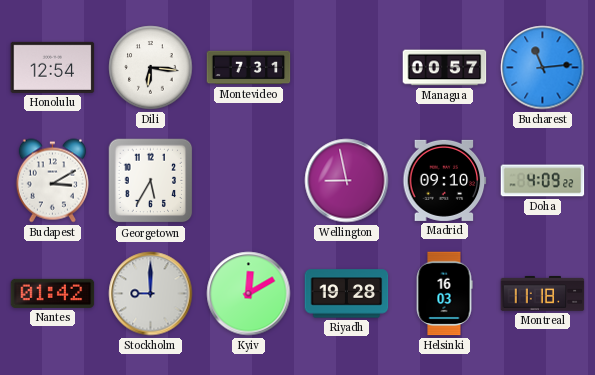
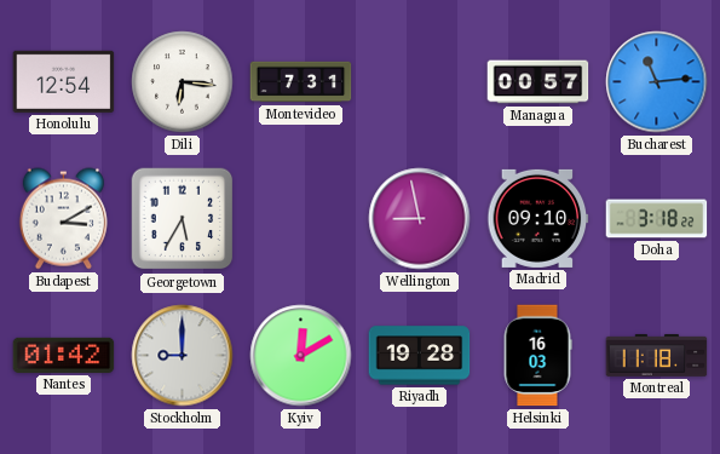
Doha: 4:09 -> 3:18
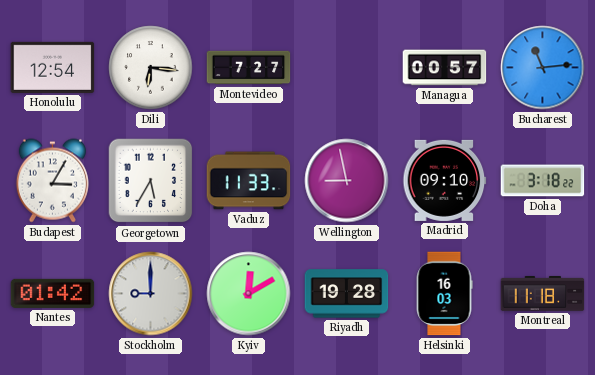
Montevideo: 7:31 -> 7:27
Budapest: 3:10 -> 3:05
Vaduz: none -> 11:33
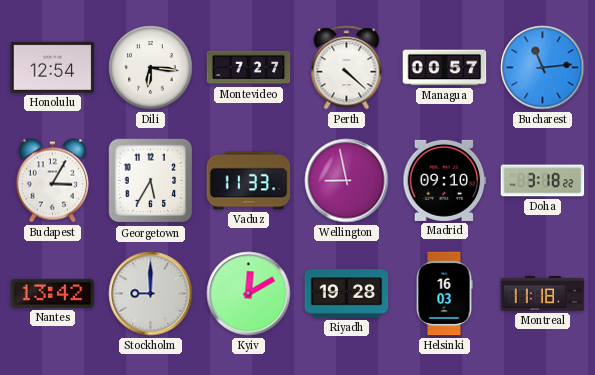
Perth: none -> 4:22
Nantes: 01:42 -> 13:42
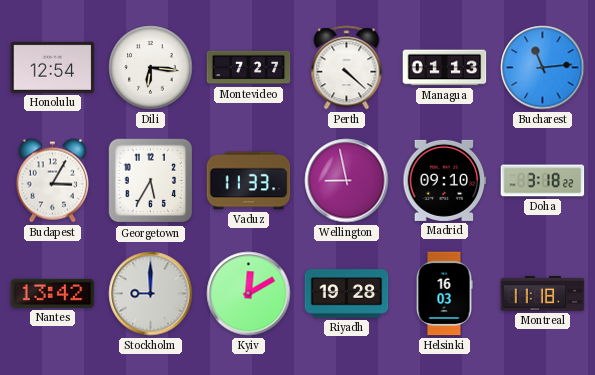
Managua: 00:57 -> 01:13
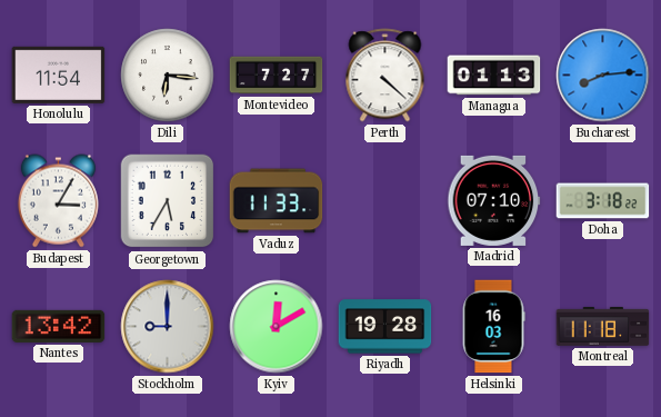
Honolulu: 12:54 -> 11:54
Bucharest: 11:14 -> 8:14
Wellington: 8:58 -> none
Madrid: 09:10 -> 07:10
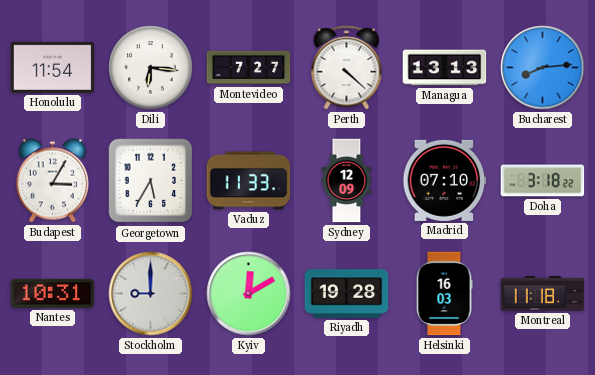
Managua: 01:13 -> 13:13
Sydney: none -> 12:09
Nantes: 13:42 -> 10:31
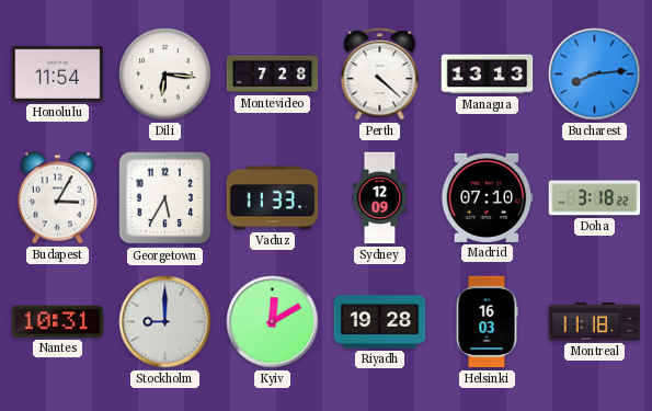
Montevideo: 7:27 -> 7:28
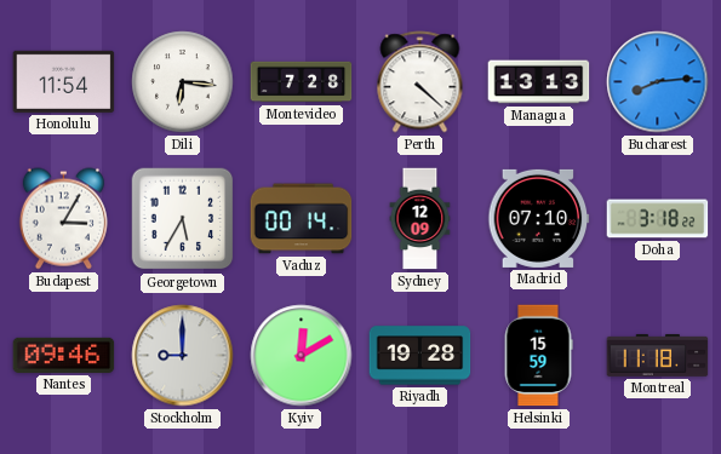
Vaduz: 11:33 -> 00:14
Nantes: 10:31 -> 09:46
Helsinki: 16:03 -> 15:59
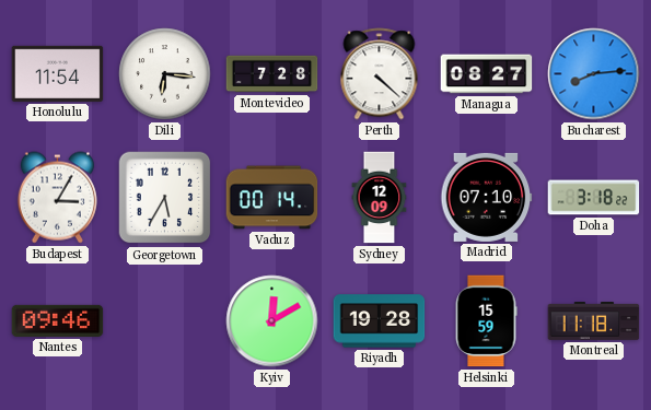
Managua: 13:13 -> 08:27
Stockholm: 9:00 -> none
